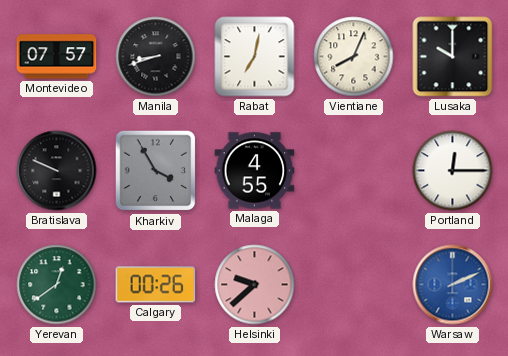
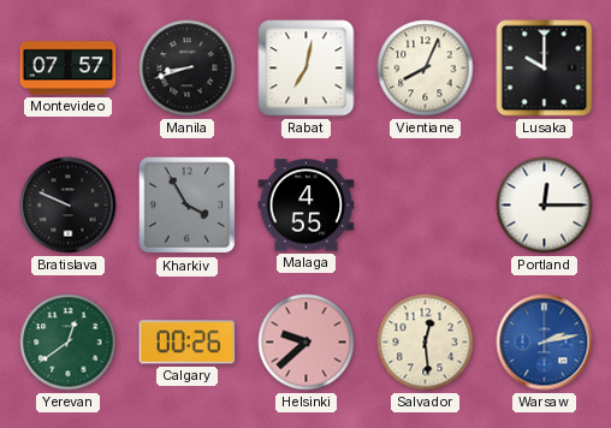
Salvador: none -> 12:29
Warsaw: 2:11 -> 2:13
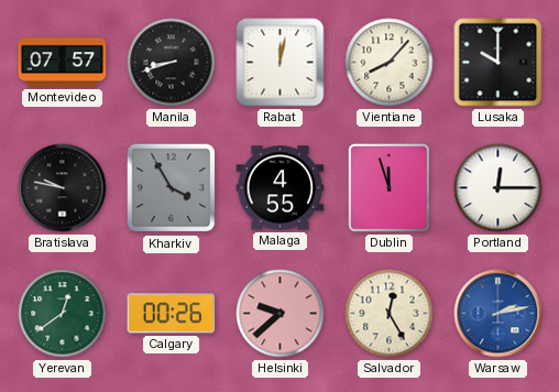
Rabat: 7:02 -> 12:02
Vientiane: 8:04 -> 8:07
Bratislava: 9:49 -> 9:47
Dublin: none -> 11:57
Salvador: 12:29 -> 12:25
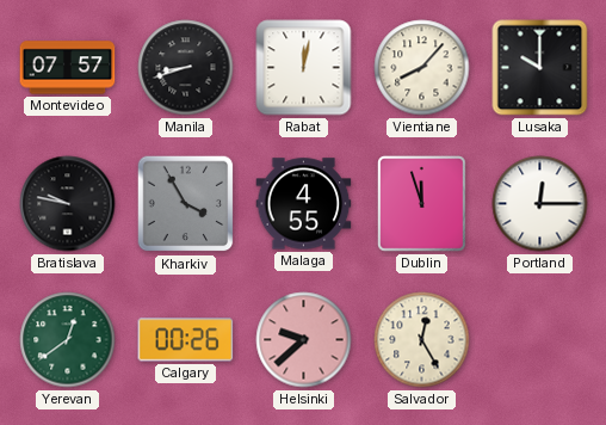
Warsaw: 2:13 -> none
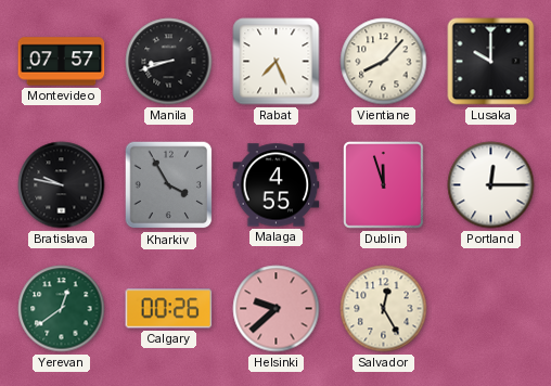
Rabat: 12:02 -> 7:26
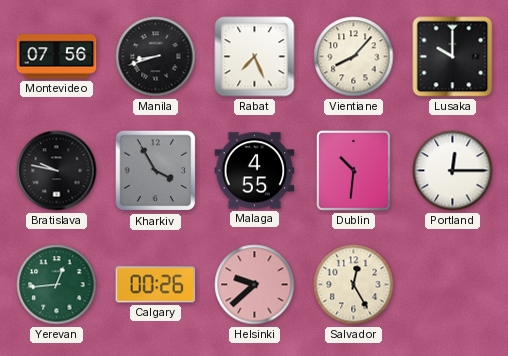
Montevideo: 07:57 -> 07:56
Dublin: 11:57 -> 10:31
Yerevan: 12:39 -> 12:44
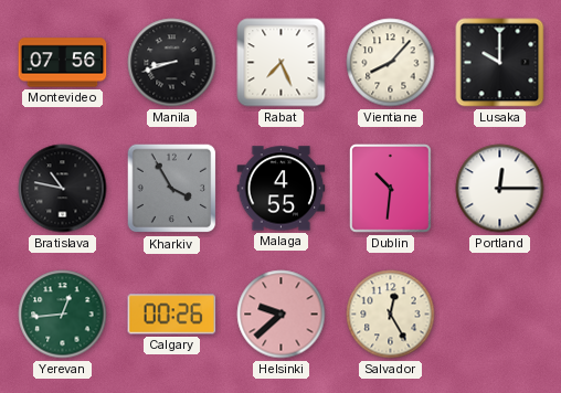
Bratislava: 9:47 -> 10:47
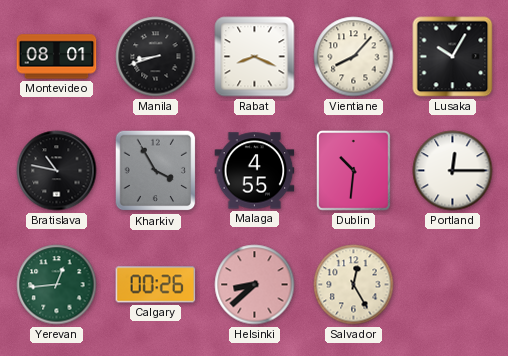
Montevideo: 07:56 -> 08:01
Rabat: 7:26 -> 8:19
Lusaka: 10:00 -> 10:05
Helsinki: 9:38 -> 8:38
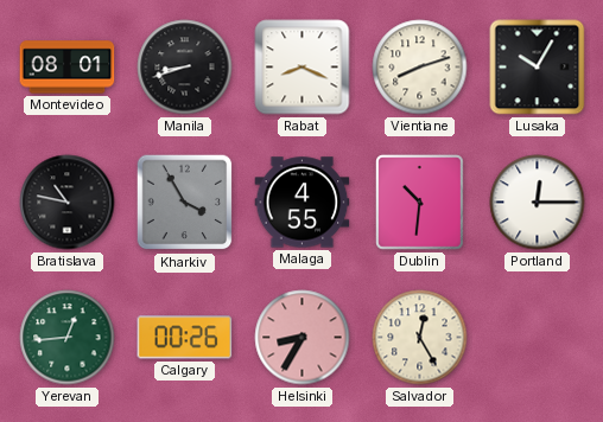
Vientiane: 8:07 -> 8:12
Helsinki: 8:38 -> 8:35
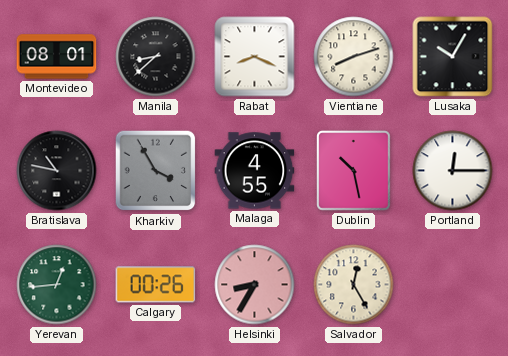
Manila: 8:42 -> 8:38
Dublin: 10:31 -> 10:28
